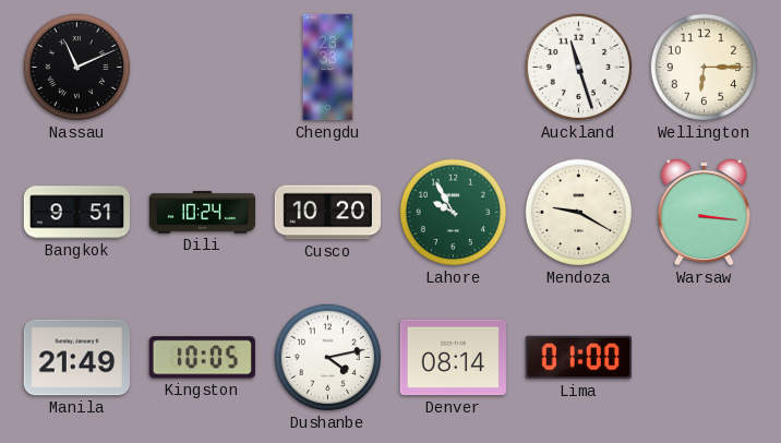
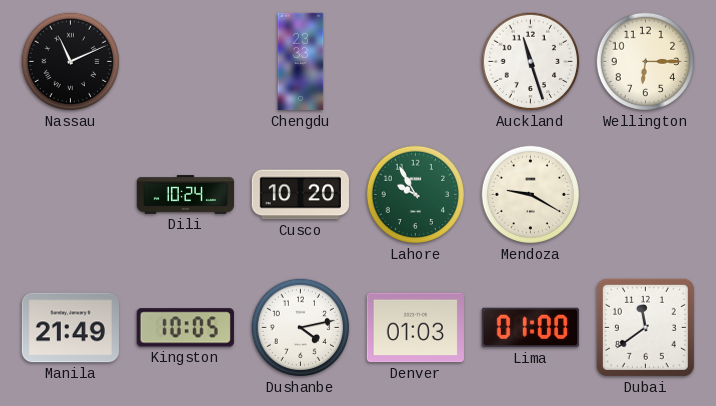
Bangkok: 9:51 -> none
Warsaw: 3:16 -> none
Denver: 08:14 -> 01:03
Dubai: none -> 11:39
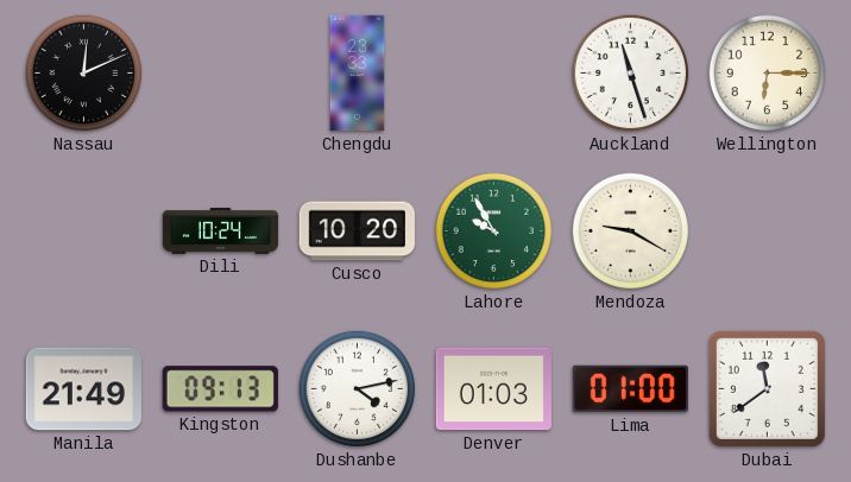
Nassau: 11:11 -> 12:11
Kingston: 10:05 -> 09:13
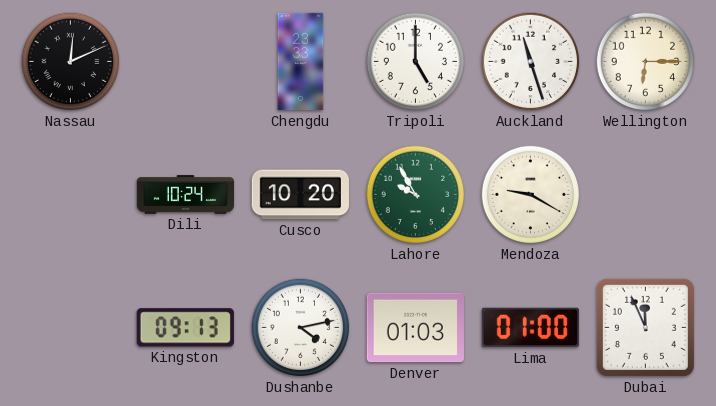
Tripoli: none -> 5:00
Manila: 21:49 -> none
Dubai: 11:39 -> 11:56
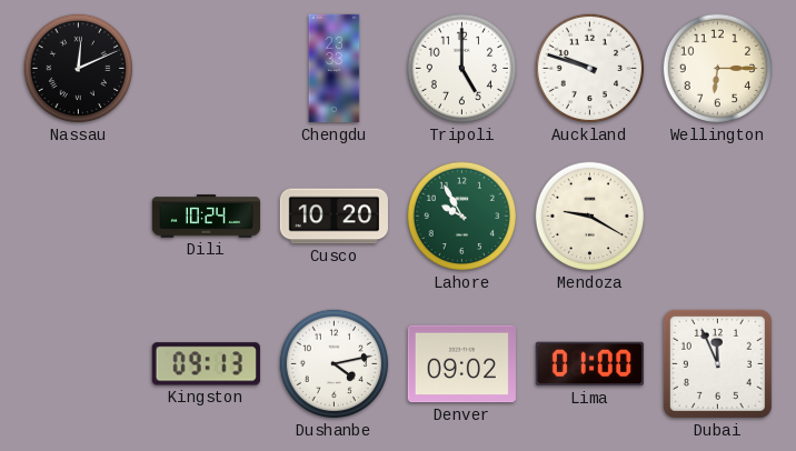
Auckland: 11:27 -> 9:48
Denver: 01:03 -> 09:02
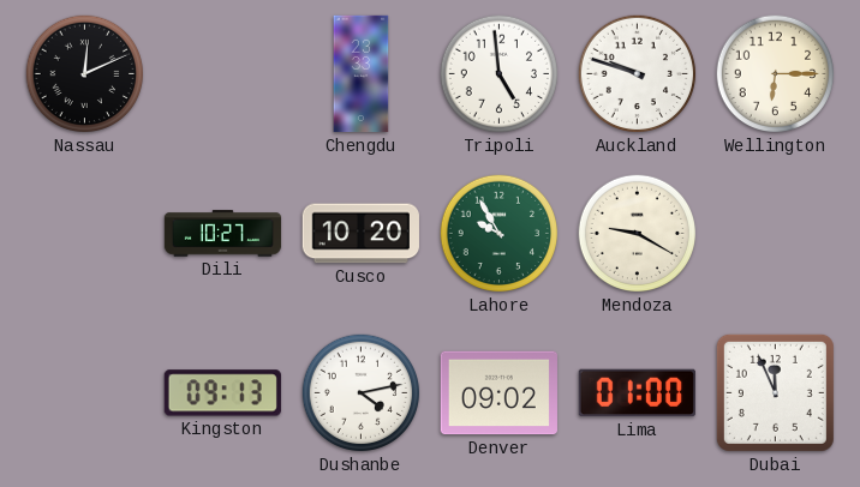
Tripoli: 5:00 -> 4:59
Dili: 10:24 -> 10:27
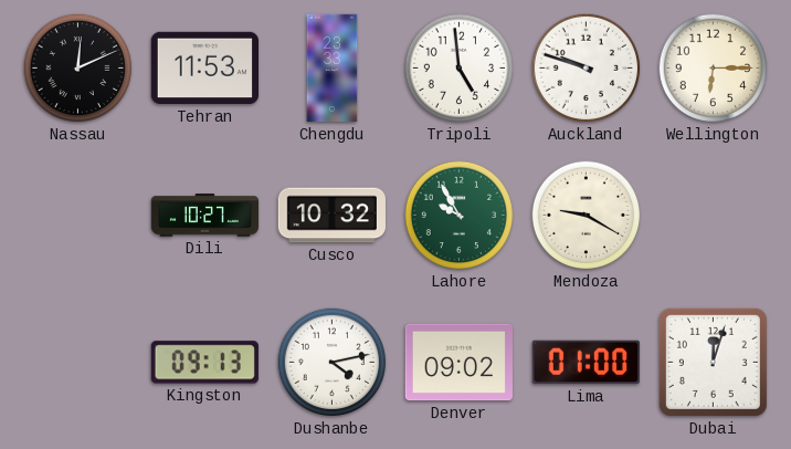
Tehran: none -> 11:53
Cusco: 10:20 -> 10:32
Dubai: 11:56 -> 12:03
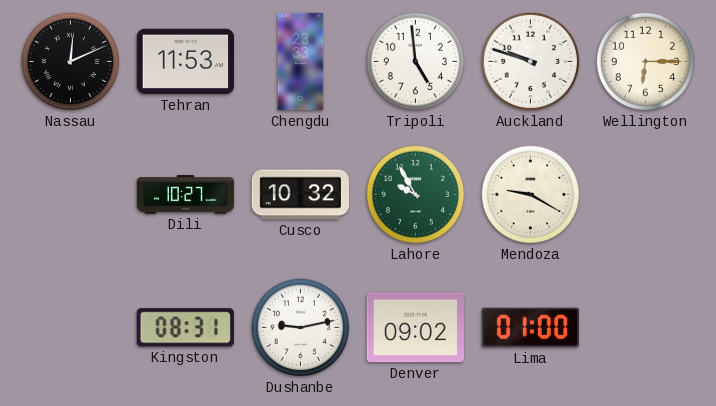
Kingston: 09:13 -> 08:31
Dushanbe: 4:13 -> 9:13
Dubai: 12:03 -> none
